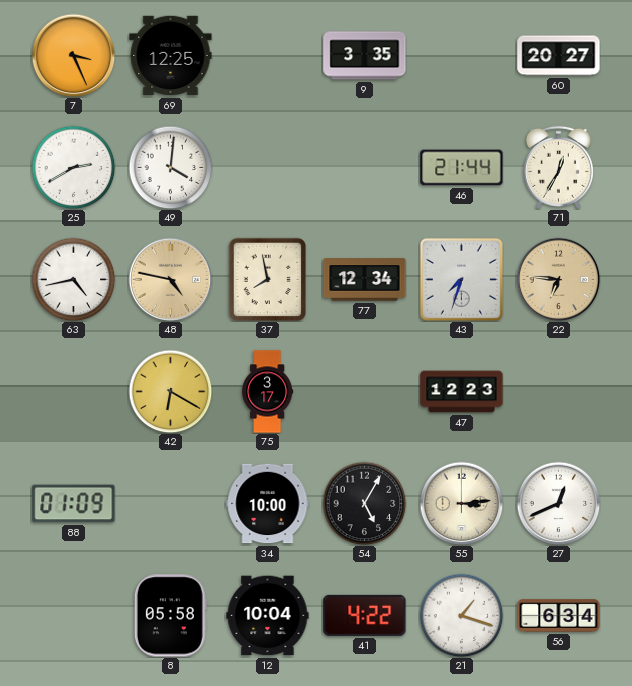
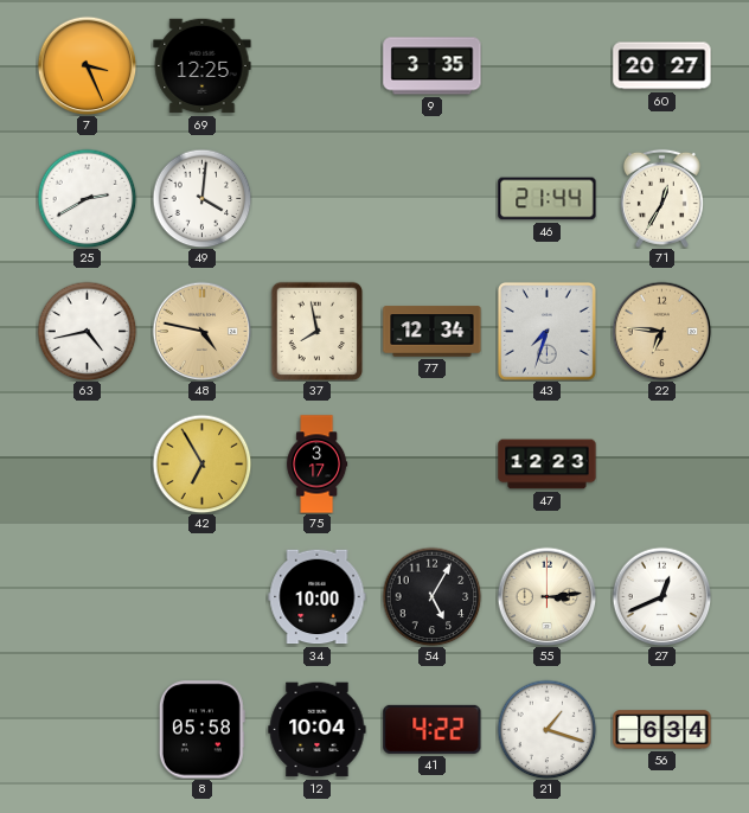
42: 6:20 -> 6:55
88: 01:09 -> none
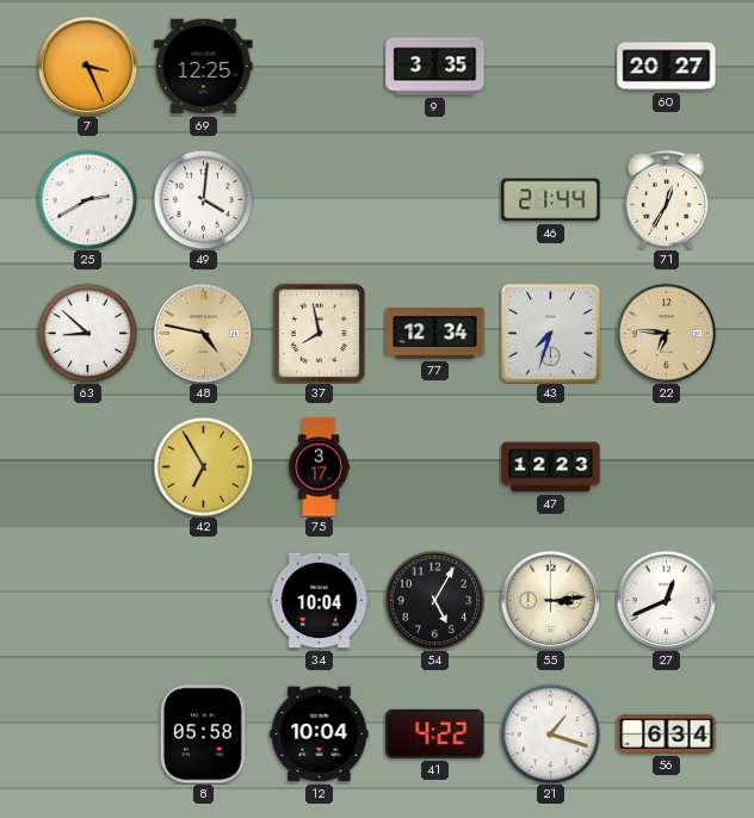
63: 4:43 -> 8:52
34: 10:00 -> 10:04
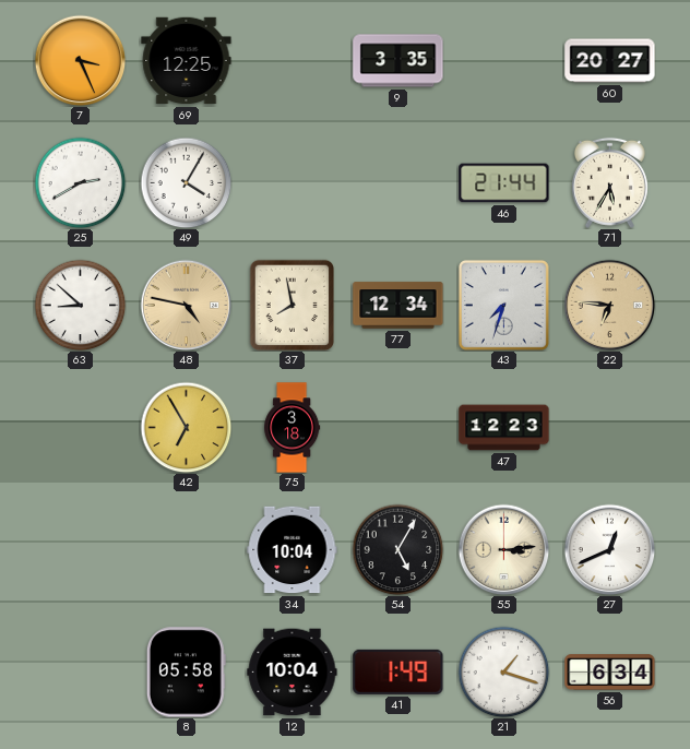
49: 4:01 -> 4:05
71: 12:35 -> 5:35
75: 3:17 -> 3:18
41: 4:22 -> 1:49
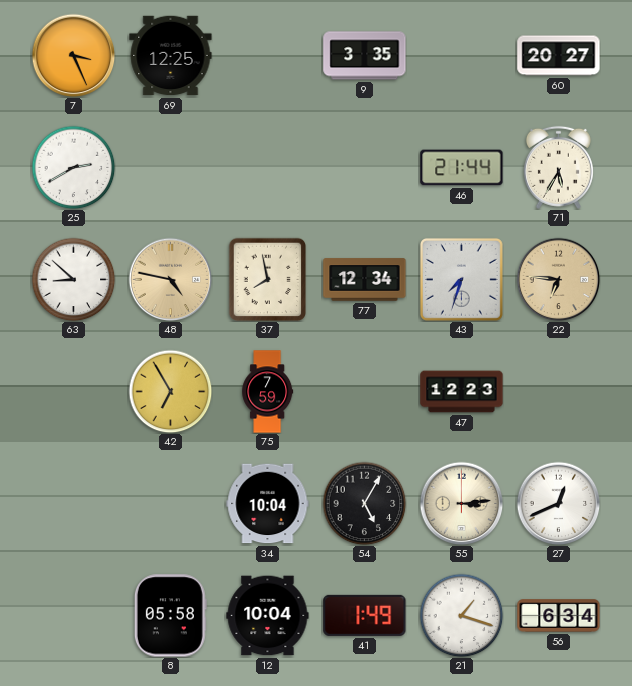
49: 4:05 -> none
75: 3:18 -> 7:59
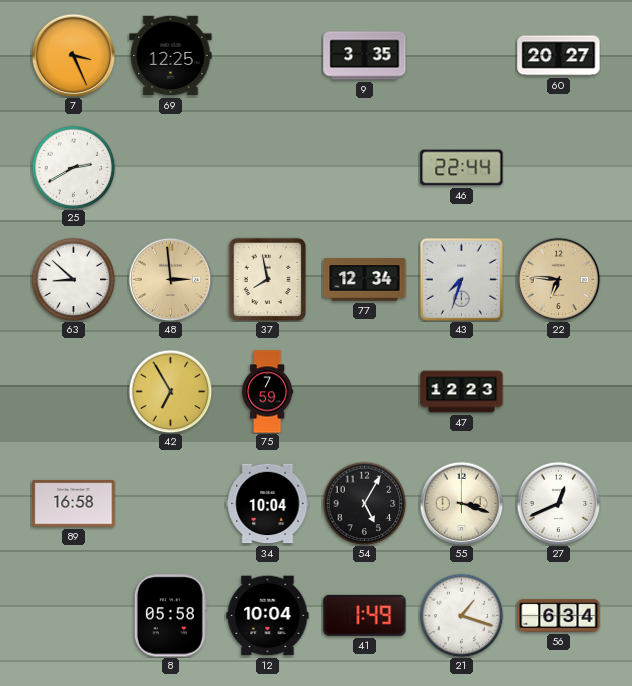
46: 21:44 -> 22:44
71: 5:35 -> none
48: 4:47 -> 2:59
89: none -> 16:58
55: 3:14 -> 3:18
